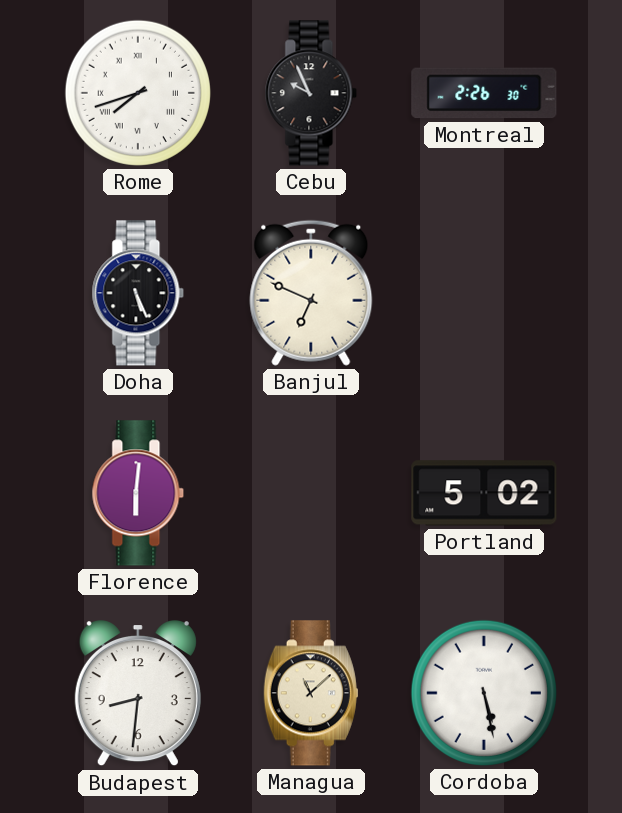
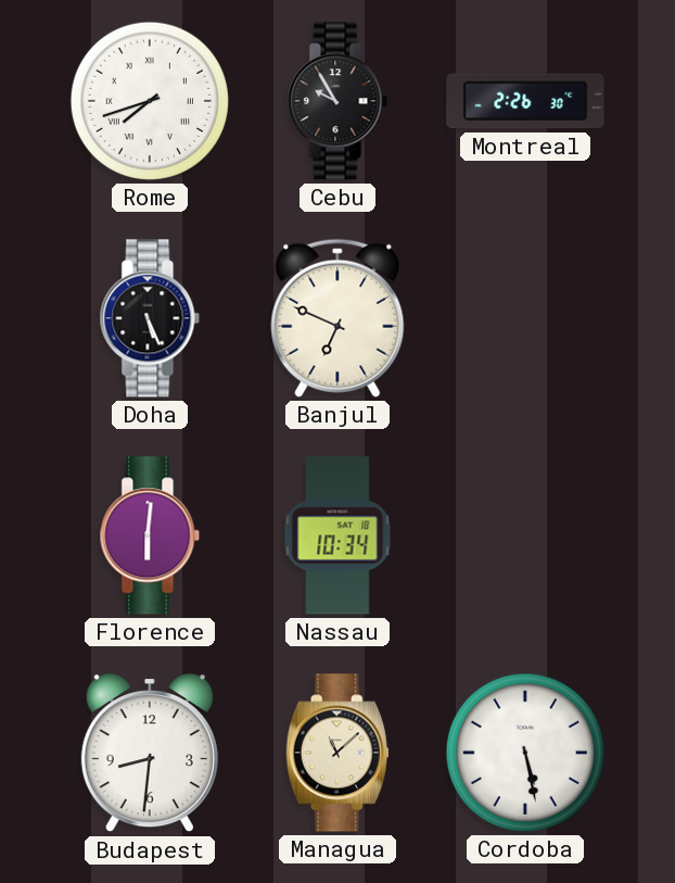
Cebu: 9:56 -> 9:55
Nassau: none -> 10:34
Portland: 5:02 -> none
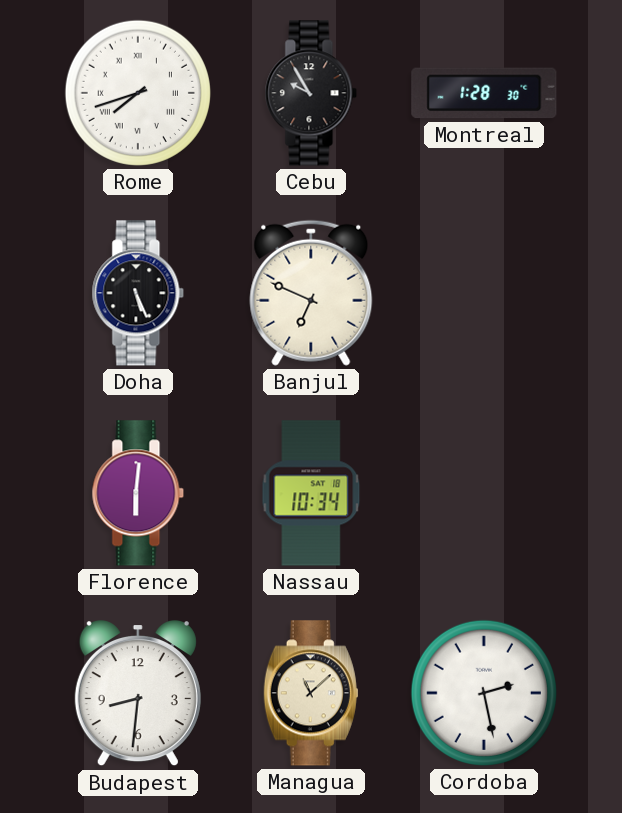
Montreal: 2:26 -> 1:28
Cordoba: 5:28 -> 2:28
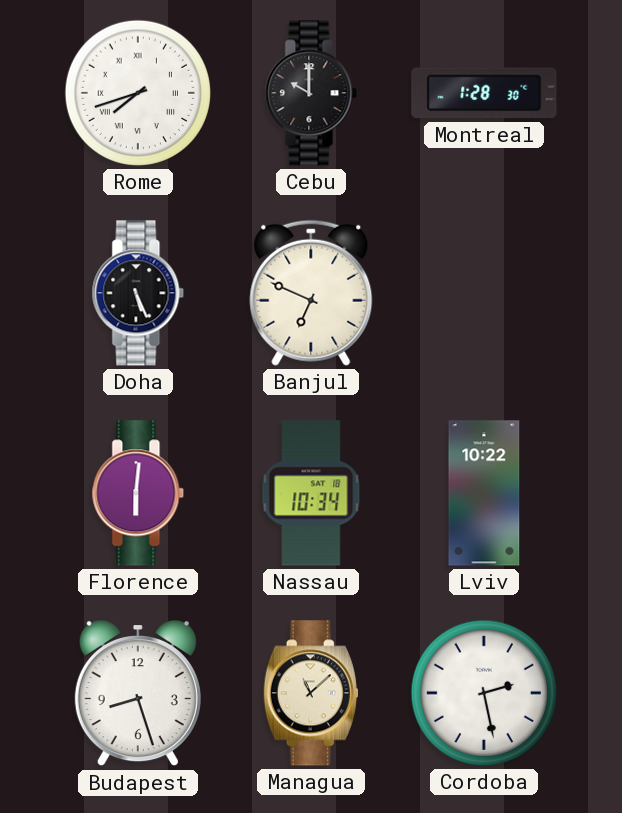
Cebu: 9:55 -> 10:00
Lviv: none -> 10:22
Budapest: 8:31 -> 8:27
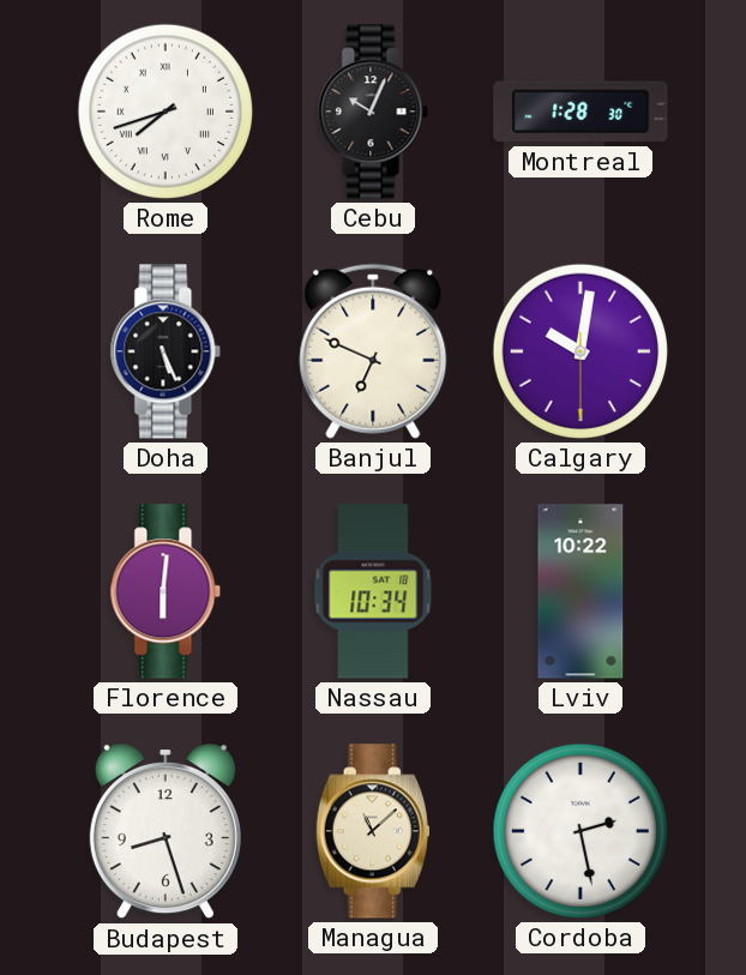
Cebu: 10:00 -> 10:04
Calgary: none -> 10:01
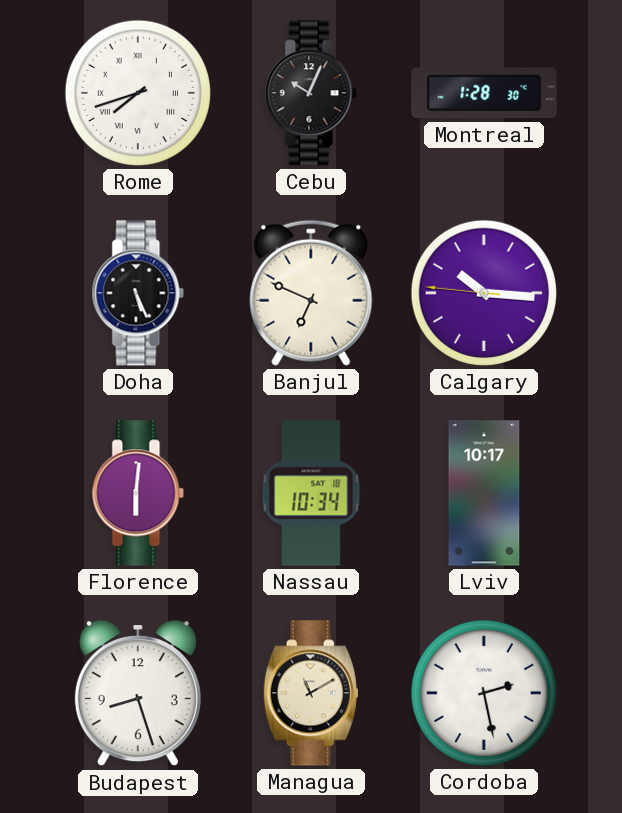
Calgary: 10:01 -> 10:15
Lviv: 10:22 -> 10:17
Managua: 11:08 -> 11:10
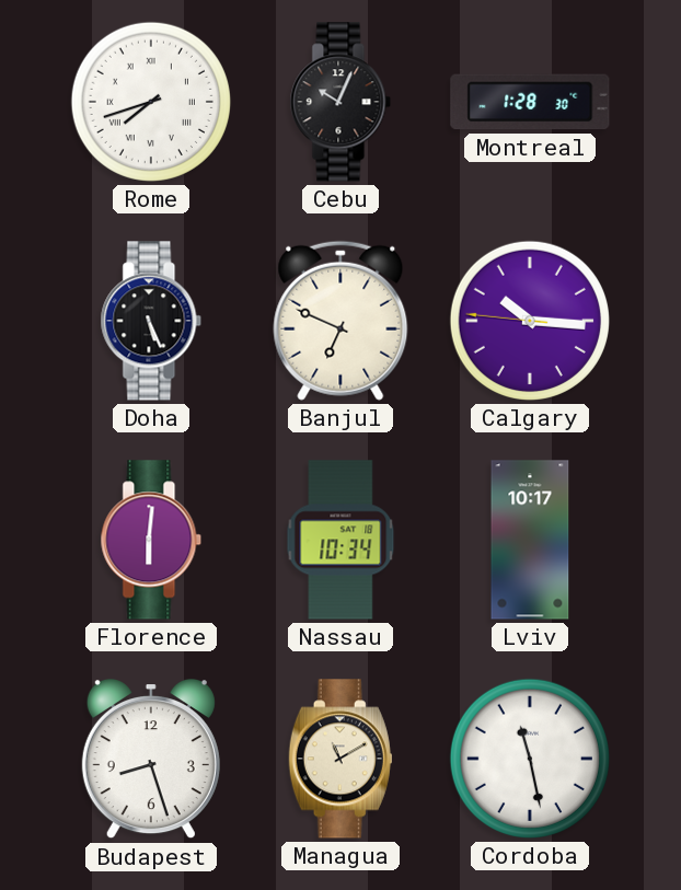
Cordoba: 2:28 -> 11:28
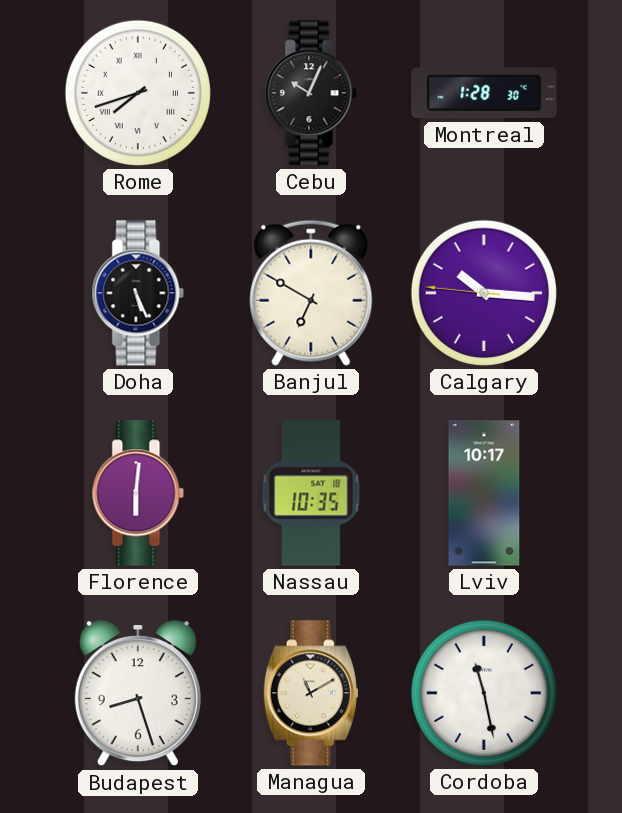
Banjul: 6:49 -> 6:50
Nassau: 10:34 -> 10:35
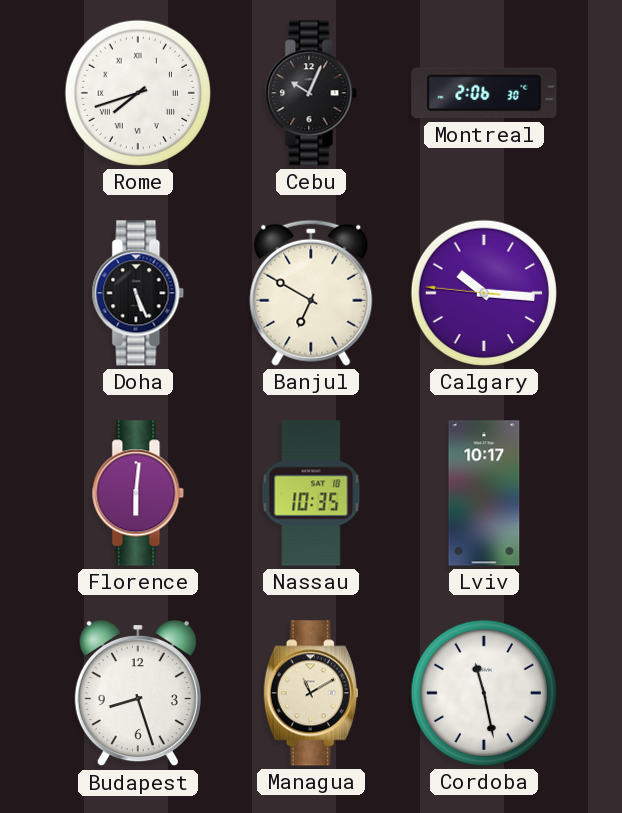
Montreal: 1:28 -> 2:06
